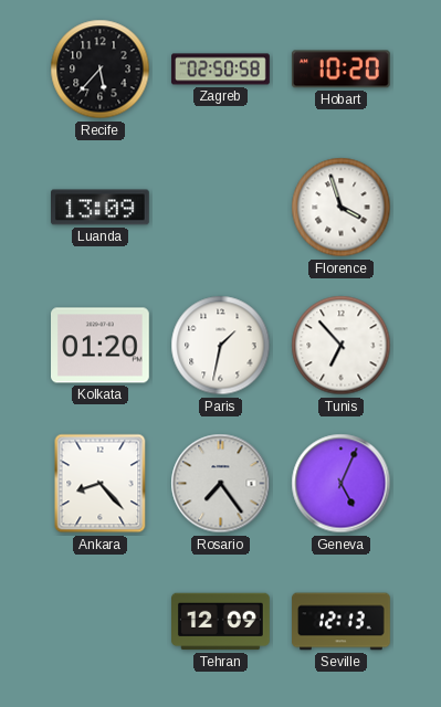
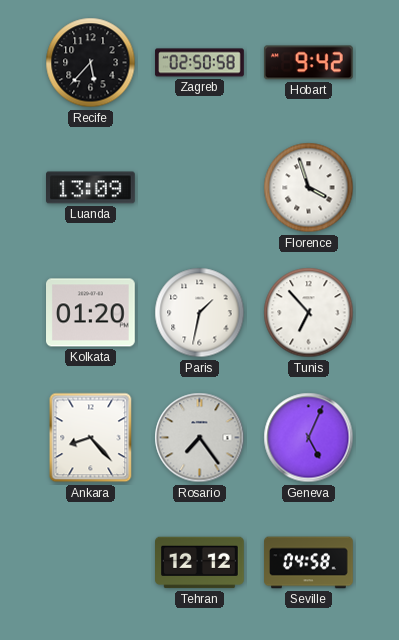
Hobart: 10:20 -> 9:42
Tehran: 12:09 -> 12:12
Seville: 12:13 -> 04:58
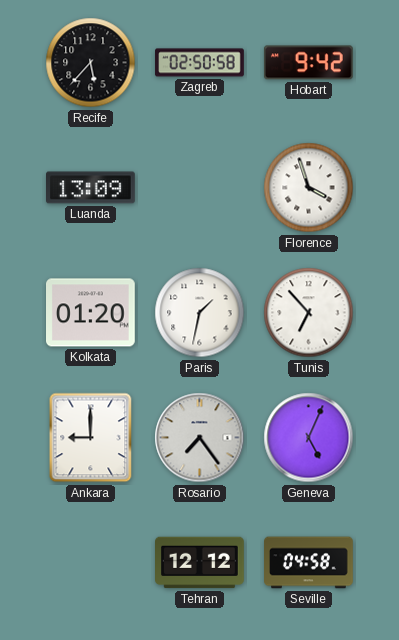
Ankara: 8:23 -> 9:00
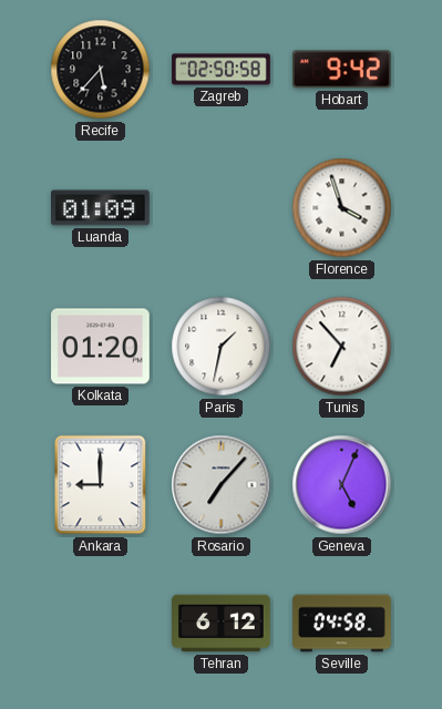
Luanda: 13:09 -> 01:09
Rosario: 7:24 -> 7:07
Tehran: 12:12 -> 6:12
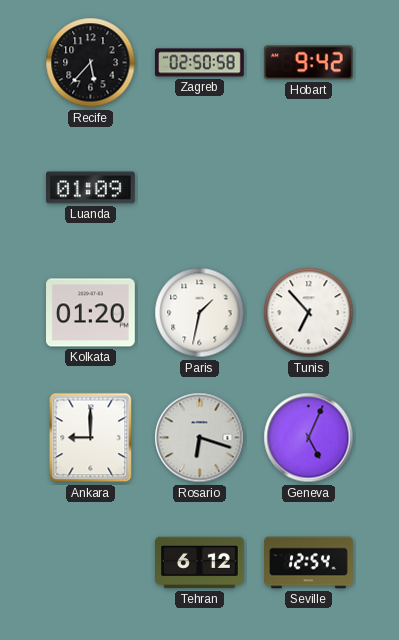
Florence: 3:57 -> none
Rosario: 7:07 -> 6:18
Seville: 04:58 -> 12:54
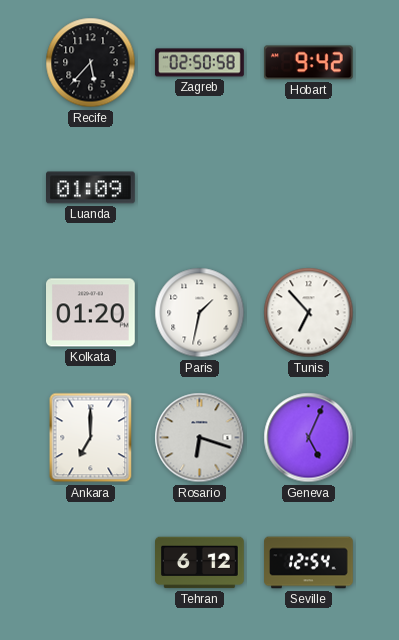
Ankara: 9:00 -> 7:00
